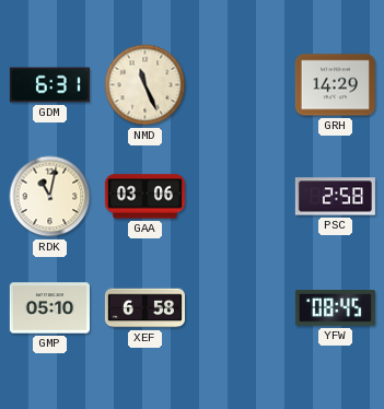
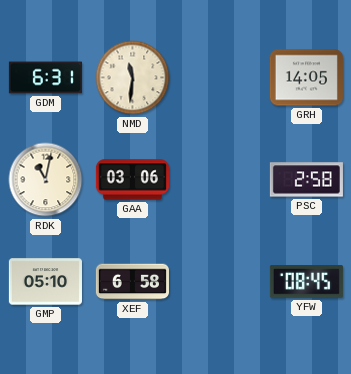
NMD: 11:26 -> 11:31
GRH: 14:29 -> 14:05
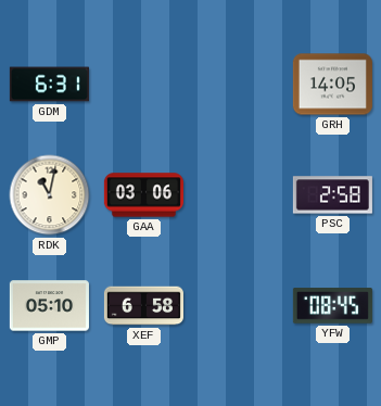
NMD: 11:31 -> none
